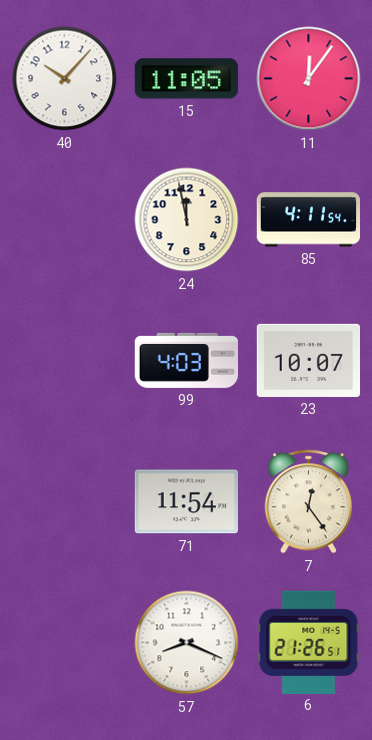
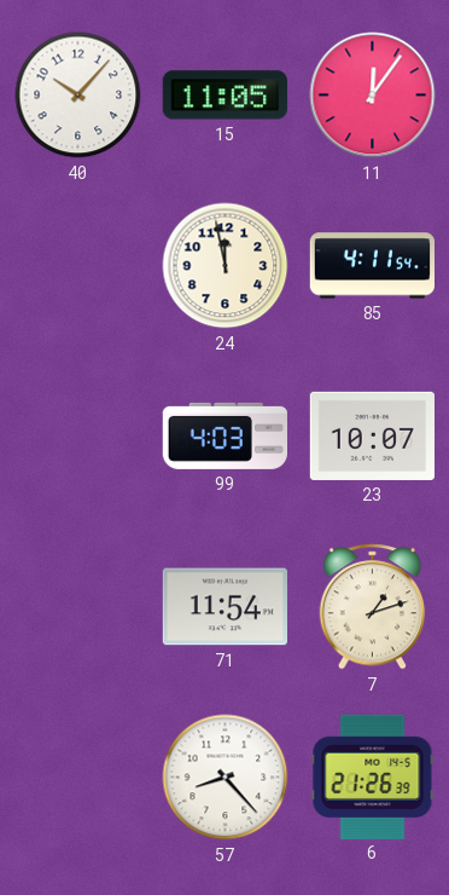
7: 12:24 -> 1:12
57: 8:19 -> 8:23
6: 21:26:51 -> 21:26:39
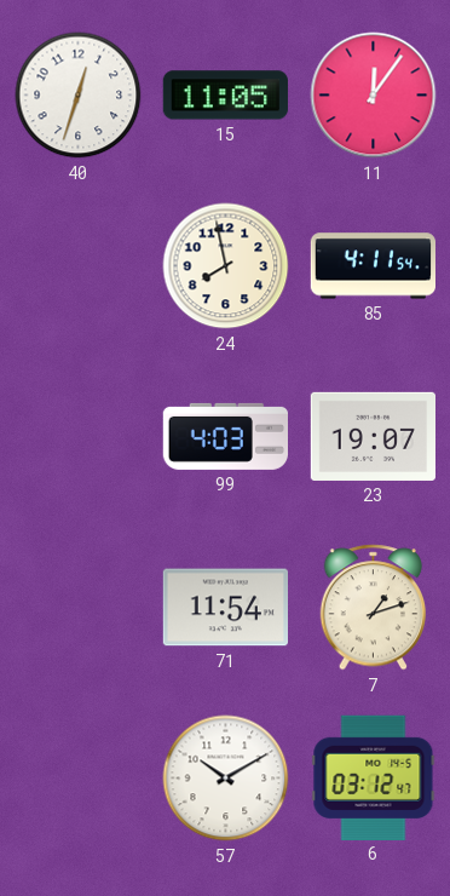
40: 10:07 -> 12:33
24: 11:58 -> 7:58
23: 10:07 -> 19:07
57: 8:23 -> 10:10
6: 21:26 -> 03:12
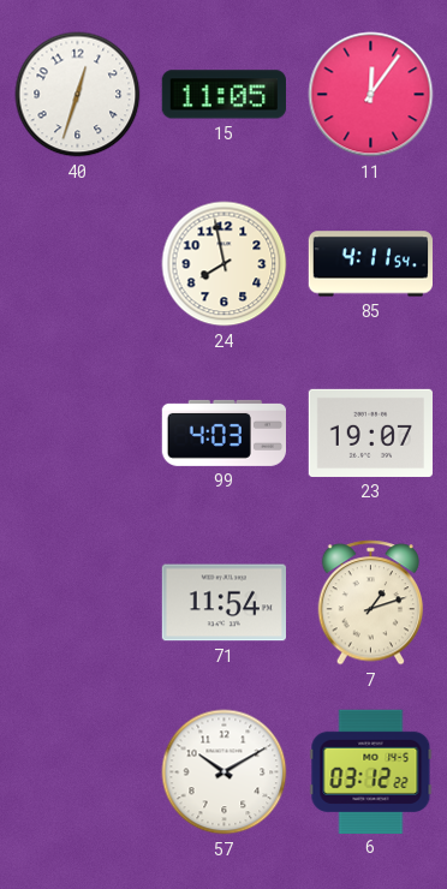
6: 03:12:47 -> 03:12:22
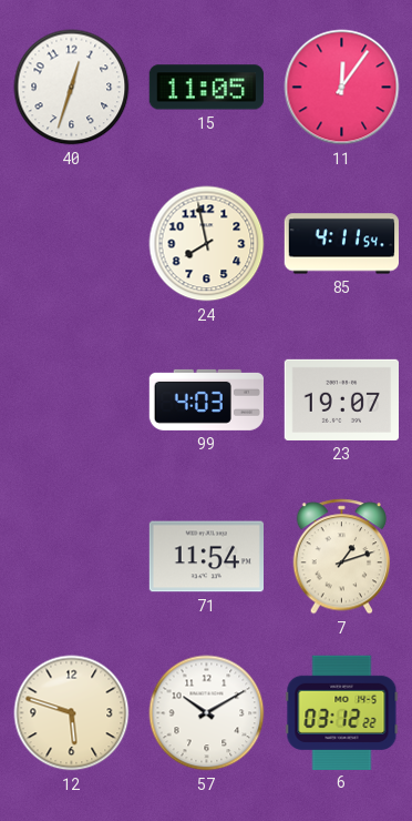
12: none -> 5:48
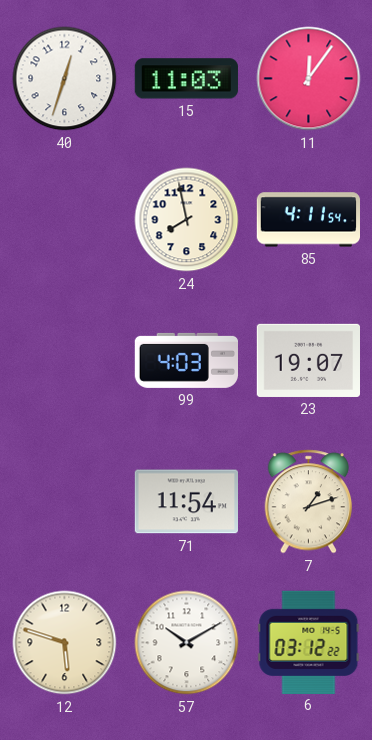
15: 11:05 -> 11:03
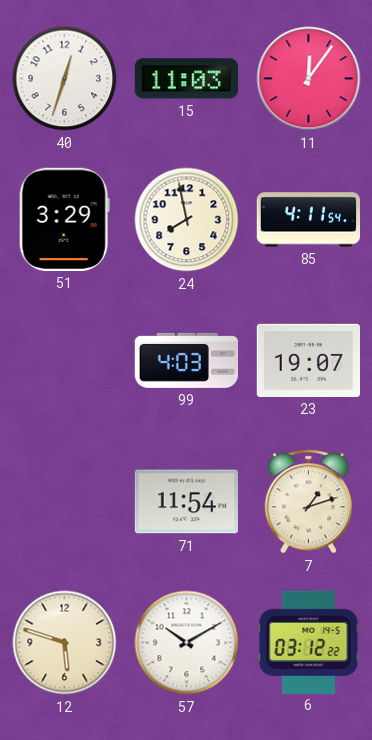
51: none -> 3:29
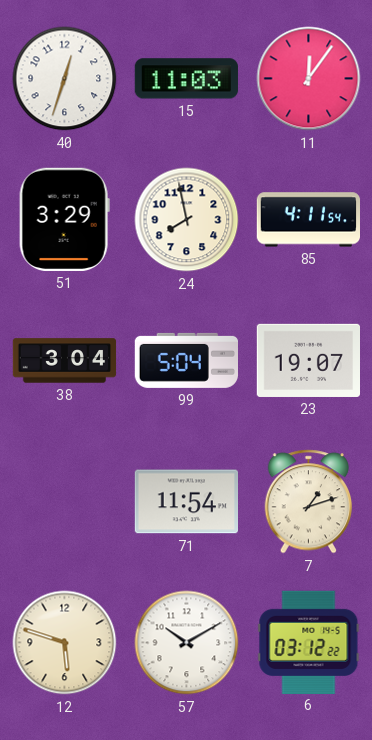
38: none -> 3:04
99: 4:03 -> 5:04
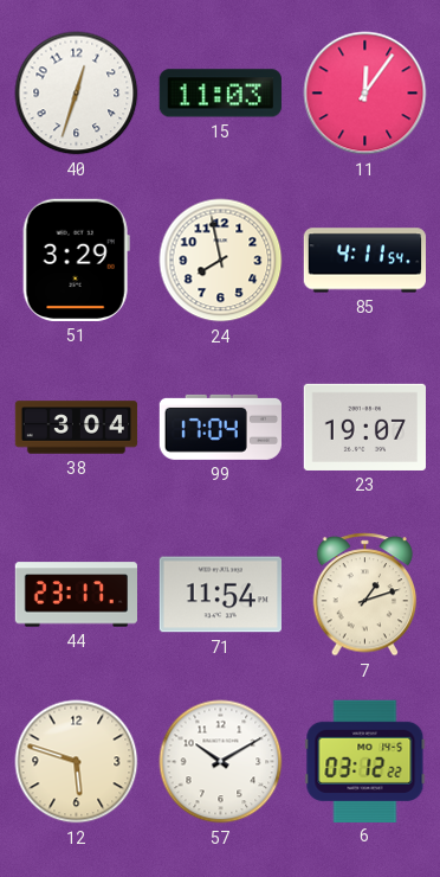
99: 5:04 -> 17:04
44: none -> 23:17
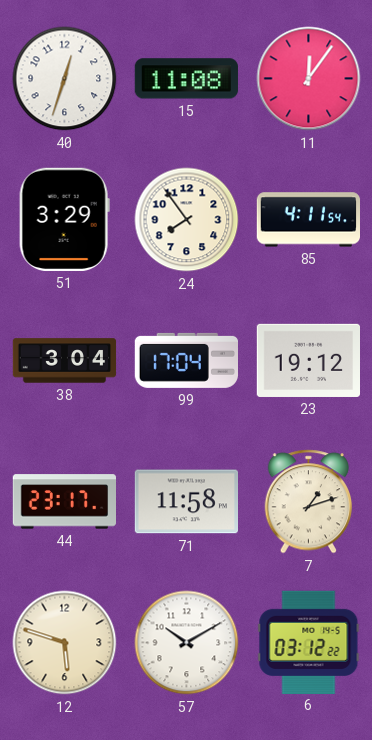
15: 11:03 -> 11:08
24: 7:58 -> 7:54
23: 19:07 -> 19:12
71: 11:54 -> 11:58
